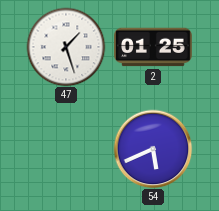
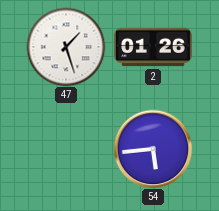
2: 01:25 -> 01:26
54: 5:41 -> 5:44
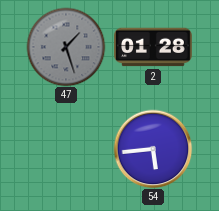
47 dial: white -> grey
2: 01:26 -> 01:28
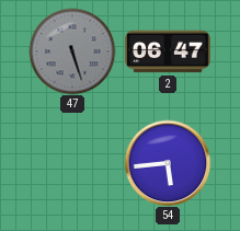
47: 1:27 -> 5:27
2: 01:28 -> 06:47
